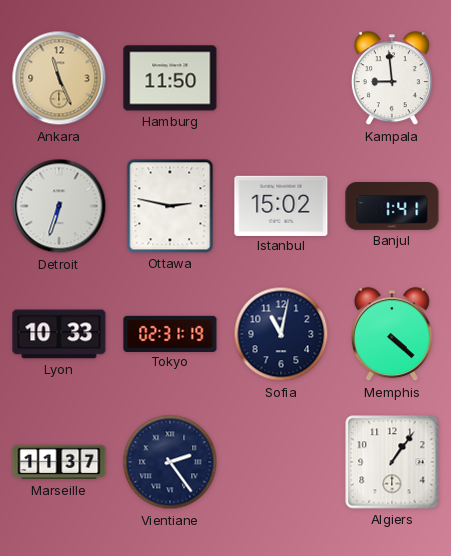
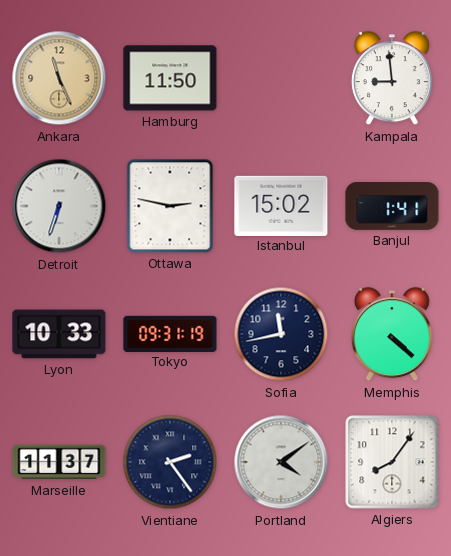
Tokyo: 02:31 -> 09:31
Sofia: 11:02 -> 11:43
Portland: none -> 4:09
Algiers: 1:06 -> 8:06
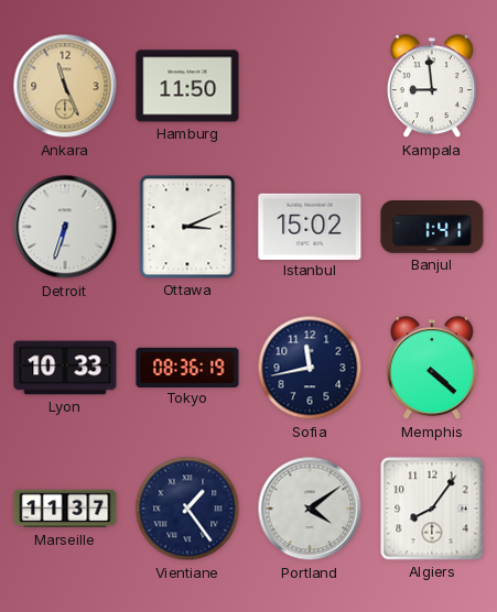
Ottawa: 2:47 -> 3:11
Tokyo: 09:31 -> 08:36
Vientiane: 2:24 -> 1:24
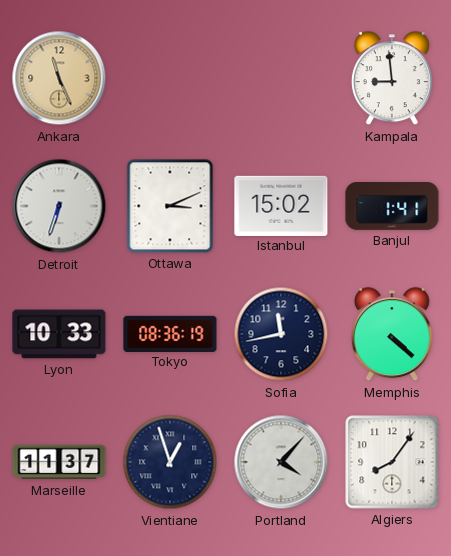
Hamburg: 11:50 -> none
Vientiane: 1:24 -> 12:57
Portland: 4:09 -> 4:07
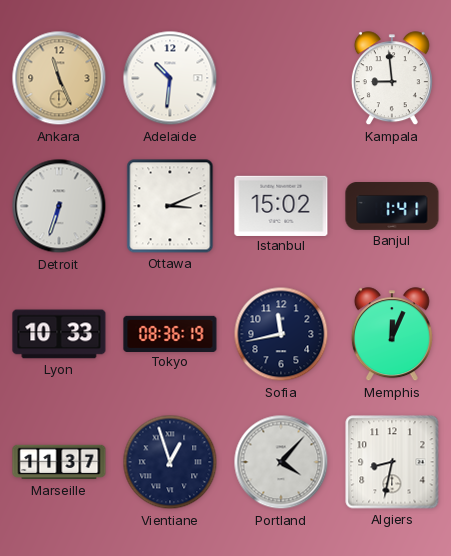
Adelaide: none -> 10:31
Memphis: 4:22 -> 12:04
Algiers: 8:06 -> 8:32
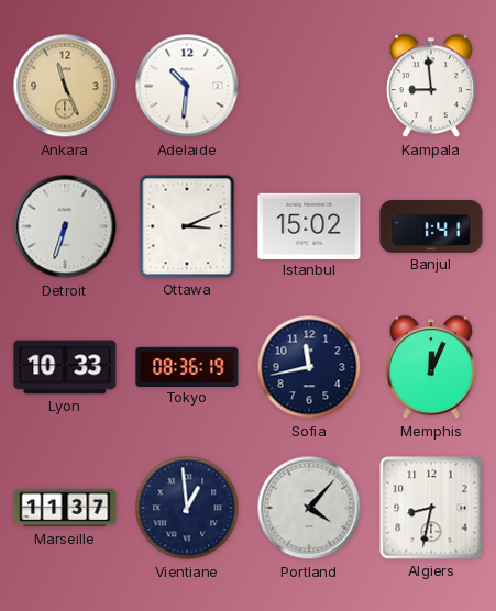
Vientiane: 12:57 -> 12:59
